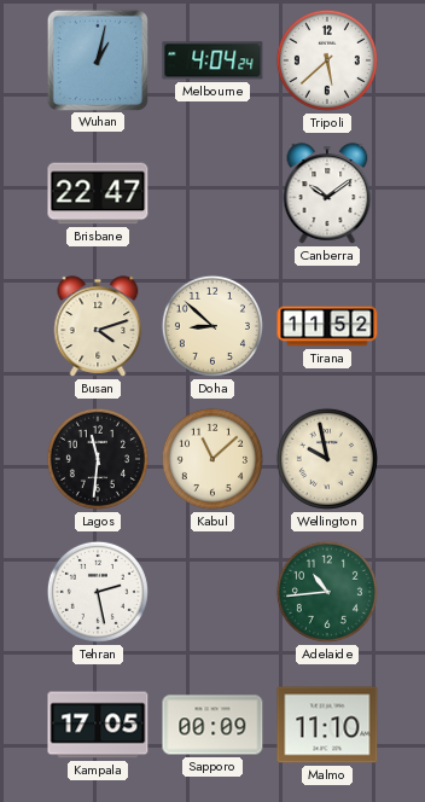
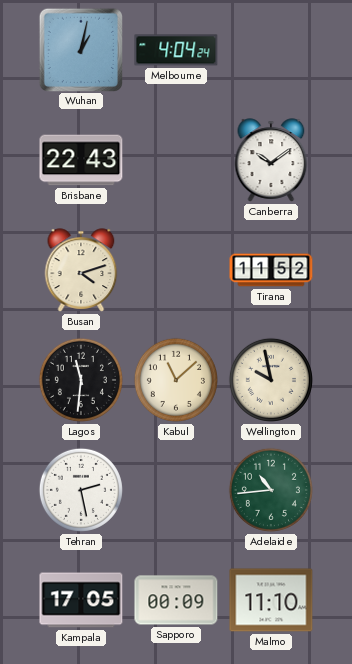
Tripoli: 5:38 -> none
Brisbane: 22:47 -> 22:43
Doha: 8:52 -> none
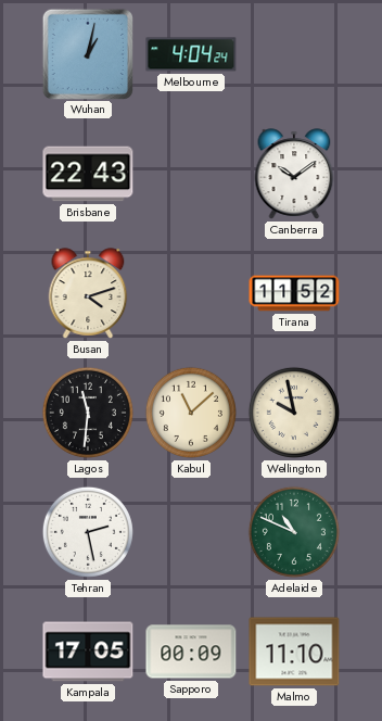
Adelaide: 10:44 -> 10:49
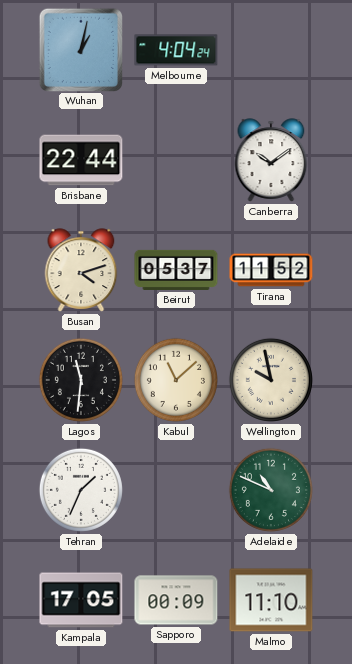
Brisbane: 22:43 -> 22:44
Beirut: none -> 05:37
Tehran: 2:28 -> 1:34
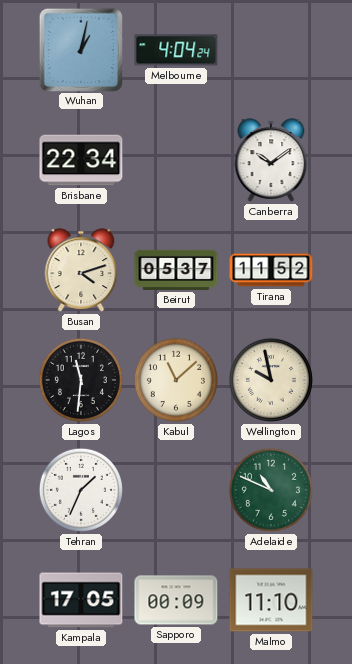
Brisbane: 22:44 -> 22:34
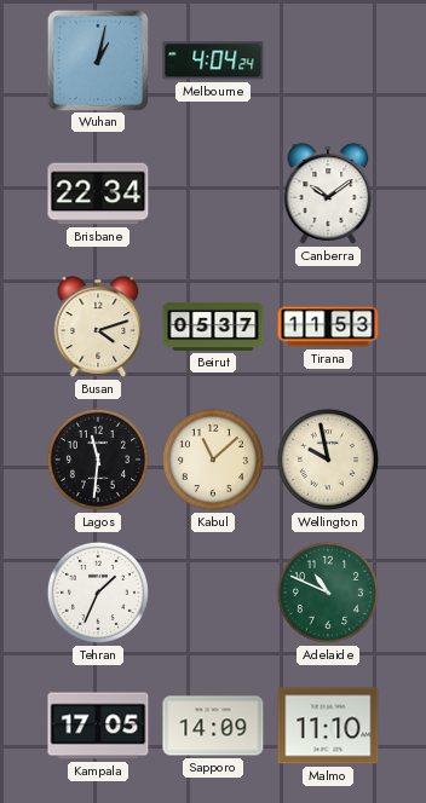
Tirana: 11:52 -> 11:53
Sapporo: 00:09 -> 14:09
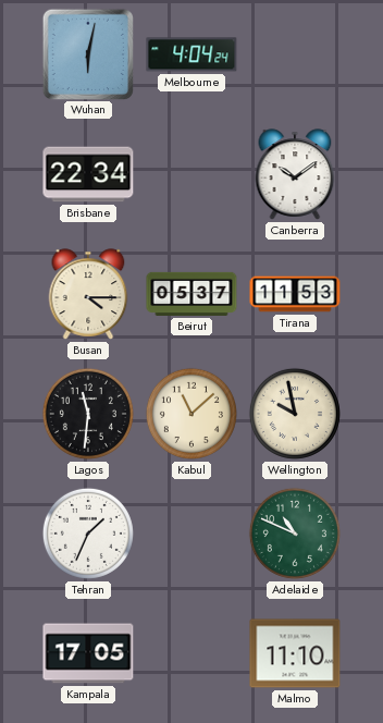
Wuhan: 1:02 -> 6:02
Busan: 4:12 -> 4:15
Sapporo: 14:09 -> none
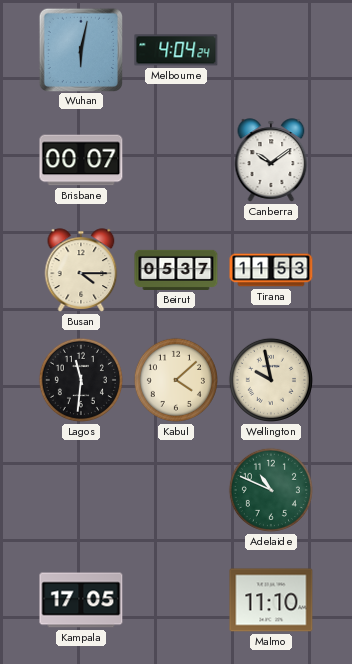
Brisbane: 22:34 -> 00:07
Kabul: 11:08 -> 4:08
Tehran: 1:34 -> none
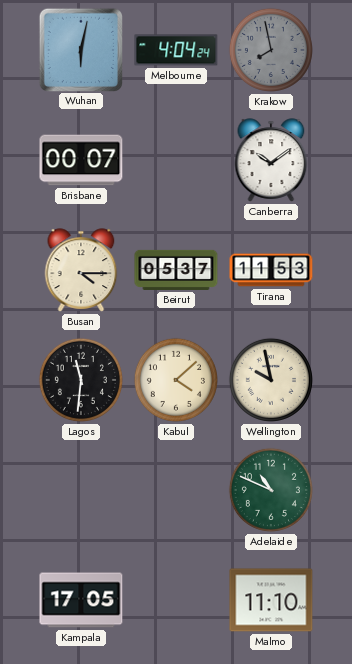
Krakow: none -> 7:58
